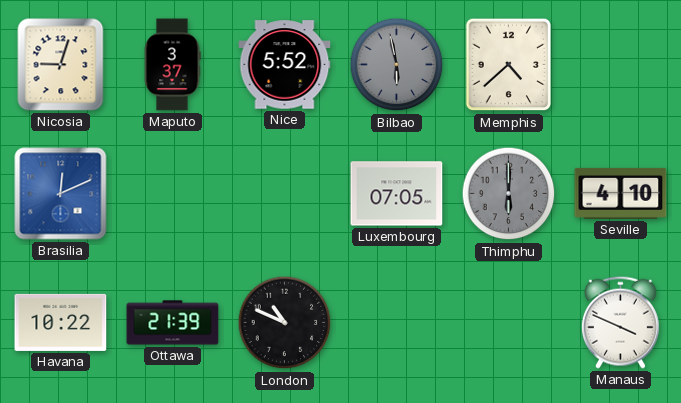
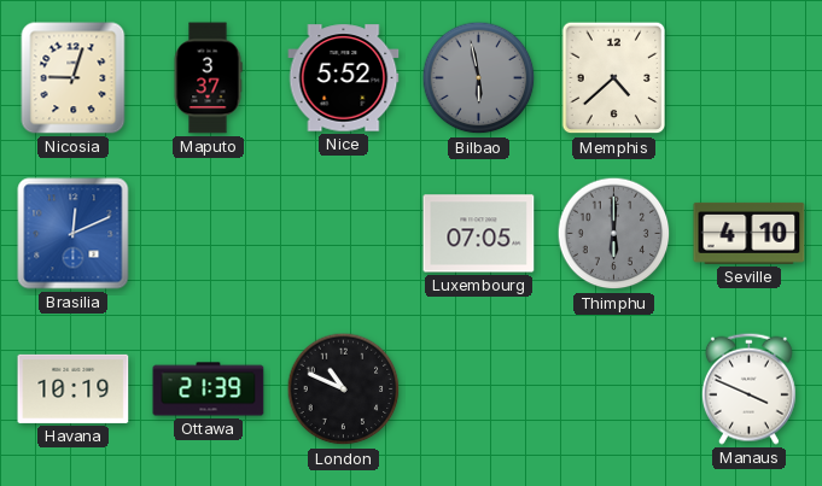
Havana: 10:22 -> 10:19
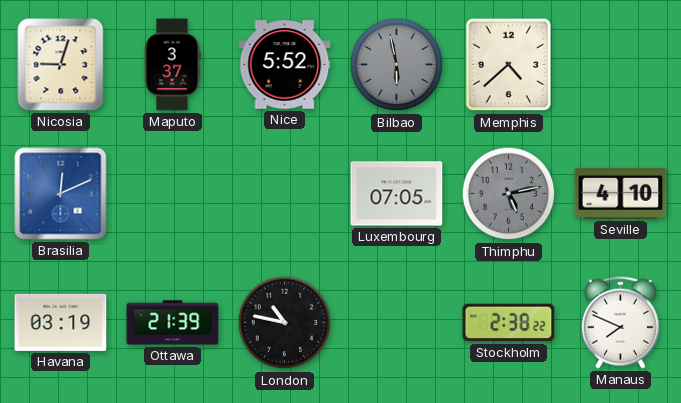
Thimphu: 6:00 -> 5:13
Havana: 10:19 -> 03:19
London: 10:49 -> 10:47
Stockholm: none -> 2:38
Manaus: 3:49 -> 7:49
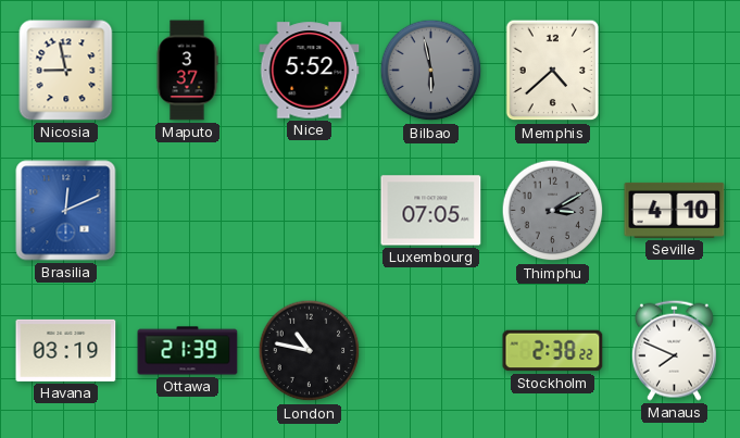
Nicosia: 9:03 -> 8:58
Thimphu: 5:13 -> 3:10
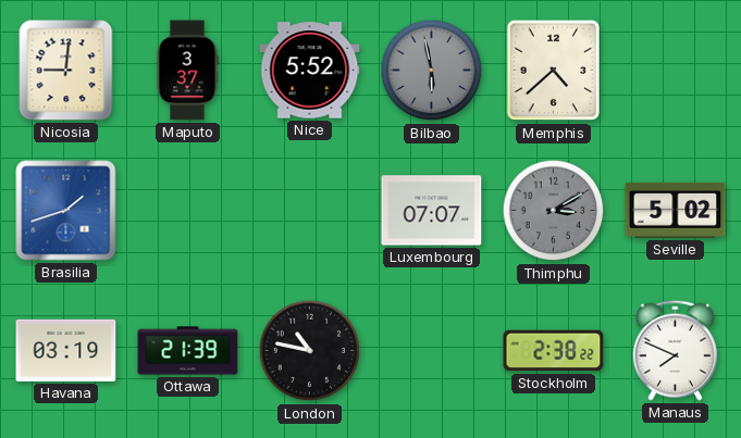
Nicosia: 8:58 -> 9:01
Brasilia: 12:11 -> 1:42
Luxembourg: 07:05 -> 07:07
Seville: 4:10 -> 5:02
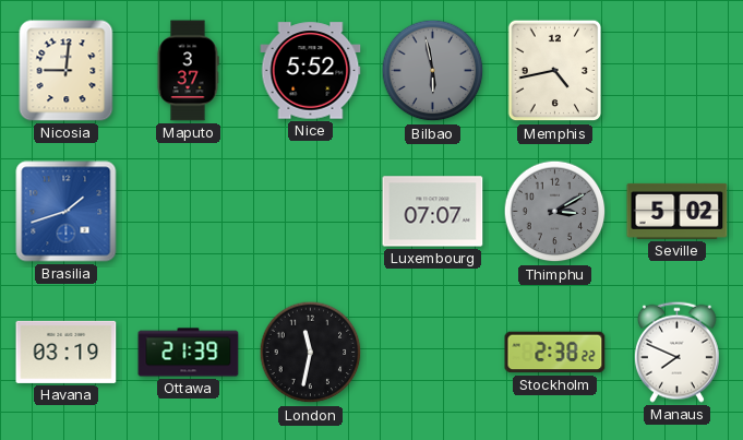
Memphis: 4:38 -> 4:43
London: 10:47 -> 11:32
